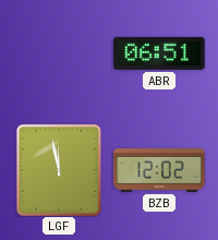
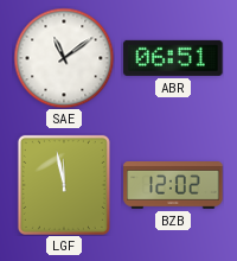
SAE: none -> 11:09
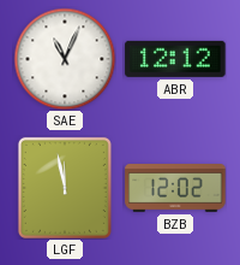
SAE: 11:09 -> 11:04
ABR: 06:51 -> 12:12
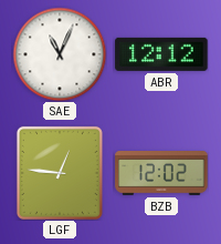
LGF: 11:58 -> 12:46
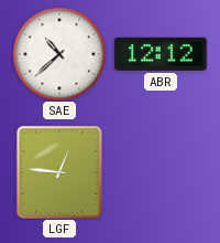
SAE: 11:04 -> 10:38
BZB: 12:02 -> none
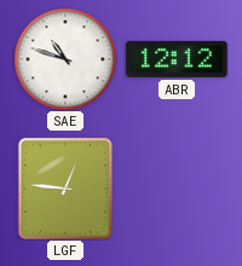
SAE: 10:38 -> 10:48
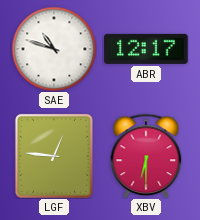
ABR: 12:12 -> 12:17
XBV: none -> 6:30
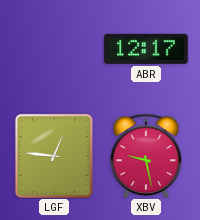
SAE: 10:48 -> none
XBV: 6:30 -> 9:28
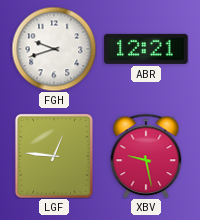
FGH: none -> 9:42
ABR: 12:17 -> 12:21
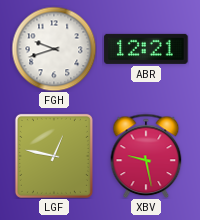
LGF: 12:46 -> 12:47
